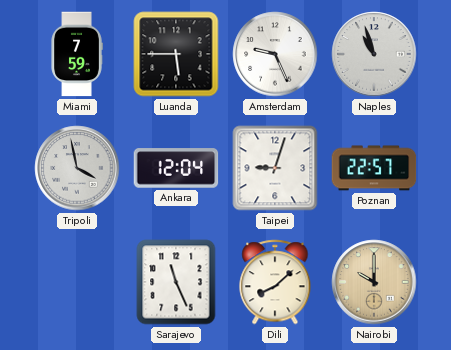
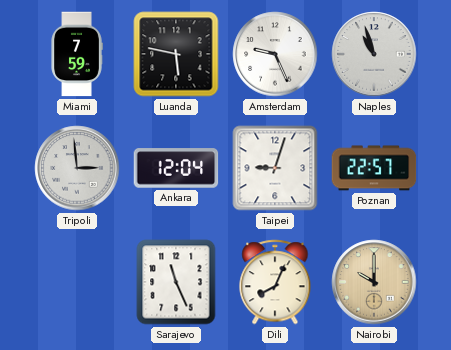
Luanda: 5:45 -> 5:47
Tripoli: 3:58 -> 2:59
Dili: 8:08 -> 8:04
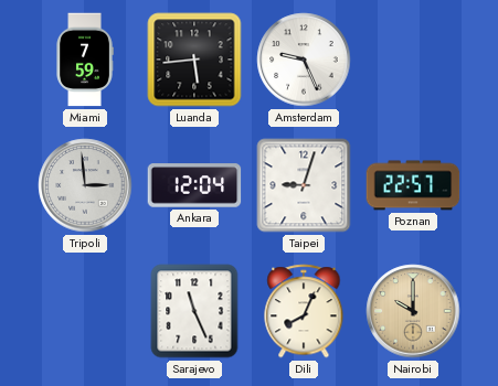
Luanda: 5:47 -> 5:44
Naples: 10:57 -> none
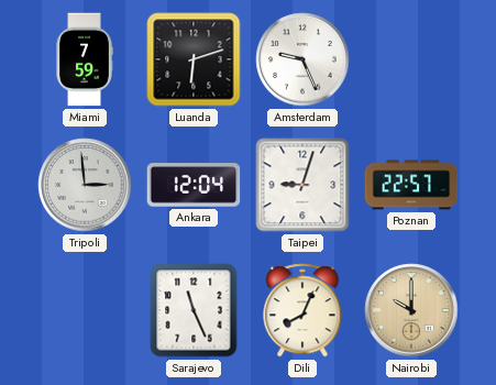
Luanda: 5:44 -> 6:12
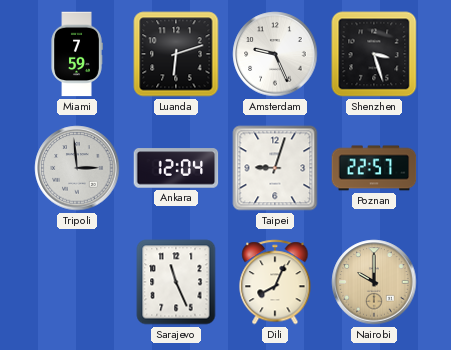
Shenzhen: none -> 3:27
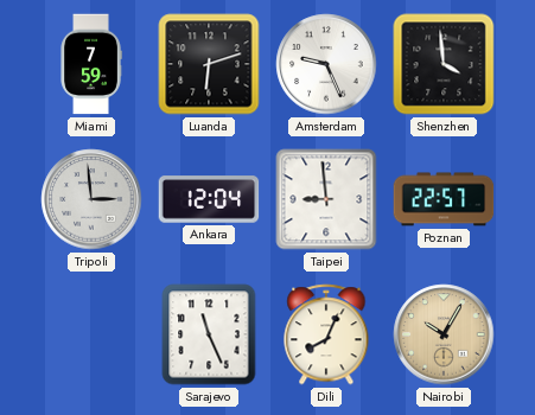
Shenzhen: 3:27 -> 3:59
Taipei: 9:03 -> 8:59
Nairobi: 10:00 -> 10:05
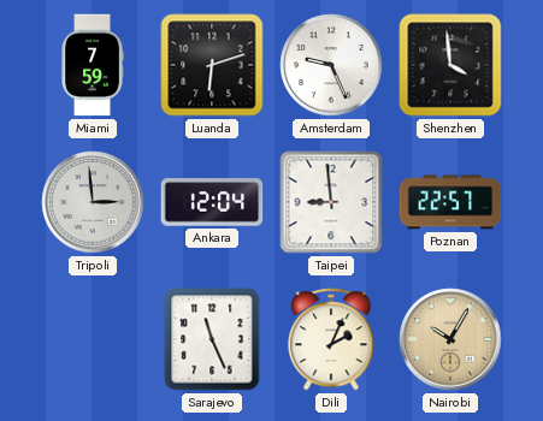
Dili: 8:04 -> 2:04
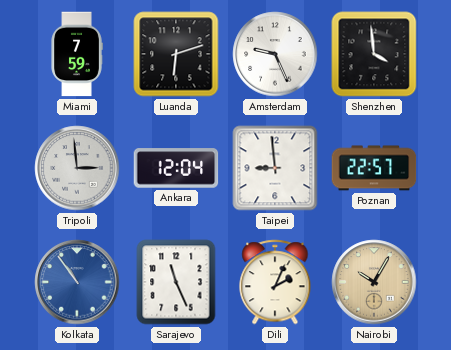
Kolkata: none -> 10:54
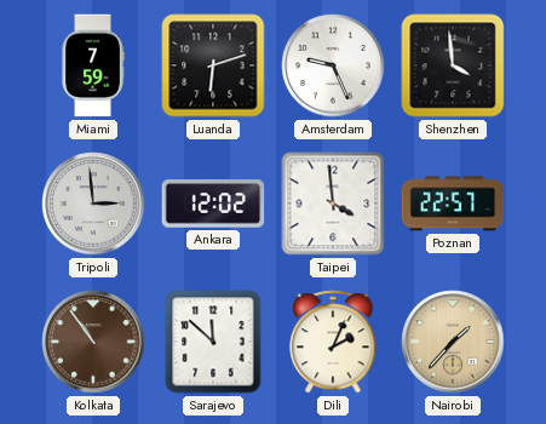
Ankara: 12:04 -> 12:02
Taipei: 8:59 -> 3:59
Kolkata dial: blue -> brown
Sarajevo: 11:26 -> 11:52
Nairobi: 10:05 -> 1:37
